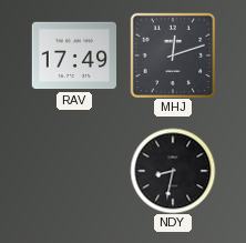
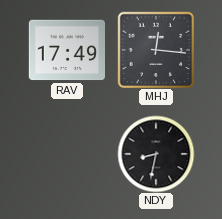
MHJ: 12:12 -> 12:16
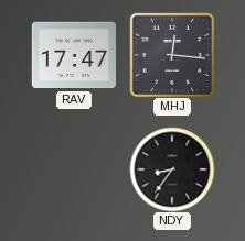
RAV: 17:49 -> 17:47
NDY: 8:32 -> 8:36
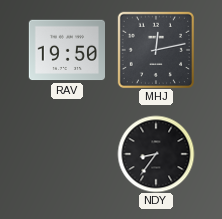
RAV: 17:47 -> 19:50
MHJ: 12:16 -> 12:13
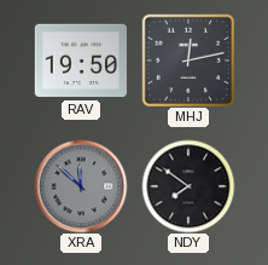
XRA: none -> 11:52
NDY: 8:36 -> 7:51
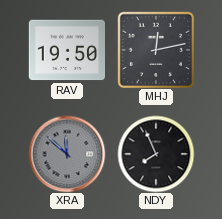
NDY: 7:51 -> 7:56
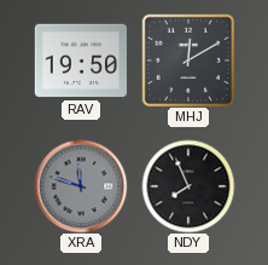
MHJ: 12:13 -> 12:10
XRA: 11:52 -> 11:48
